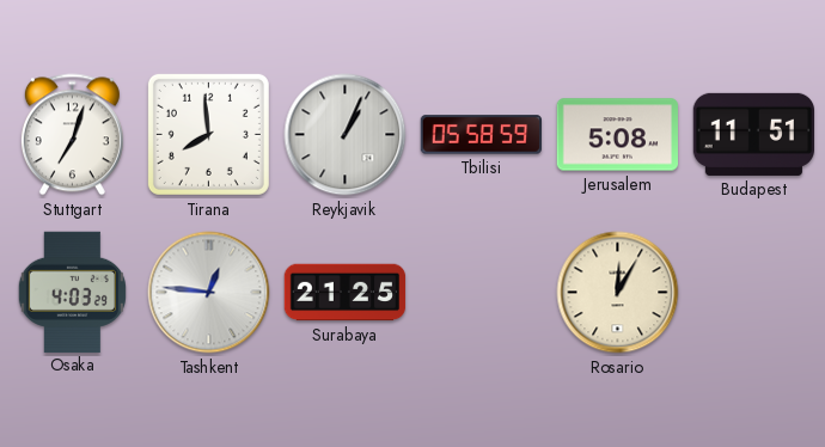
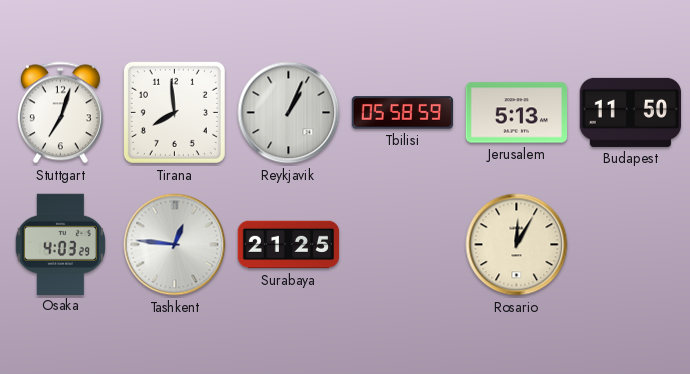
Jerusalem: 5:08 -> 5:13
Budapest: 11:51 -> 11:50
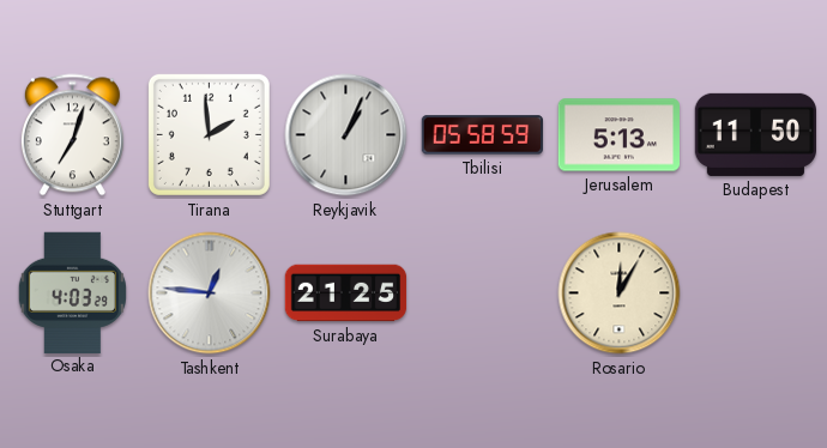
Tirana: 7:59 -> 1:59
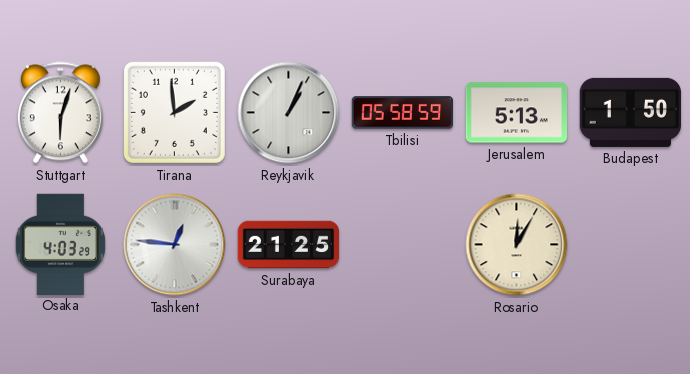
Stuttgart: 7:03 -> 6:03
Budapest: 11:50 -> 1:50
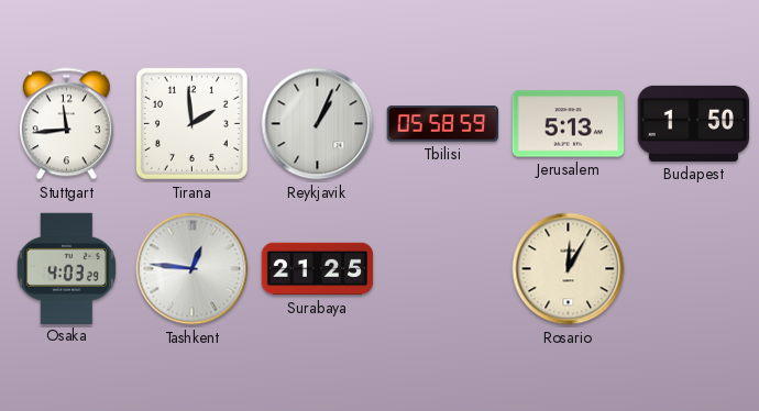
Stuttgart: 6:03 -> 11:44
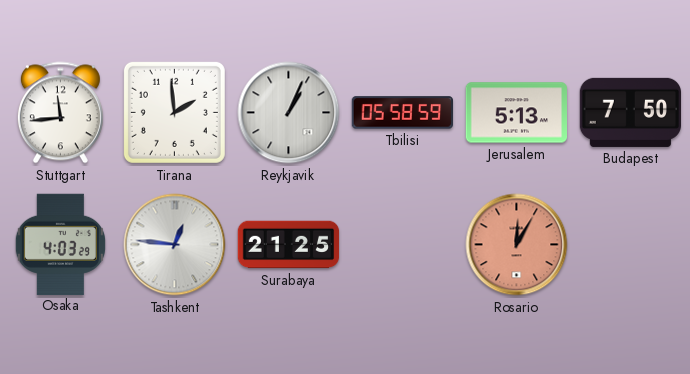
Budapest: 1:50 -> 7:50
Rosario dial: cream -> salmon
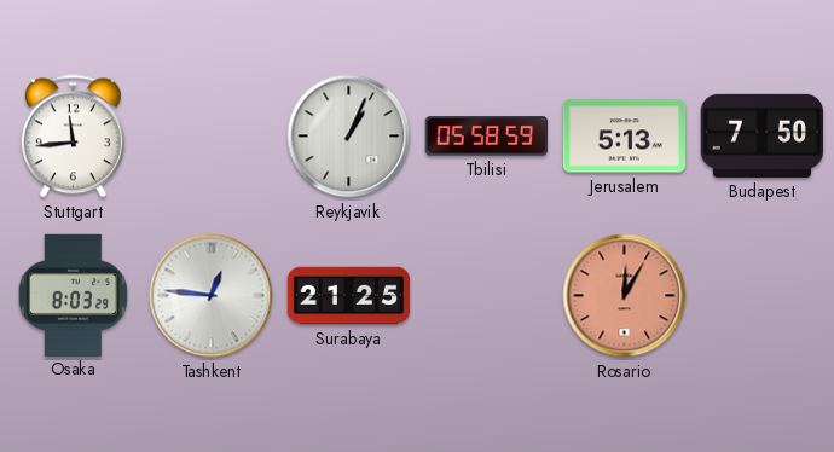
Tirana: 1:59 -> none
Osaka: 4:03 -> 8:03
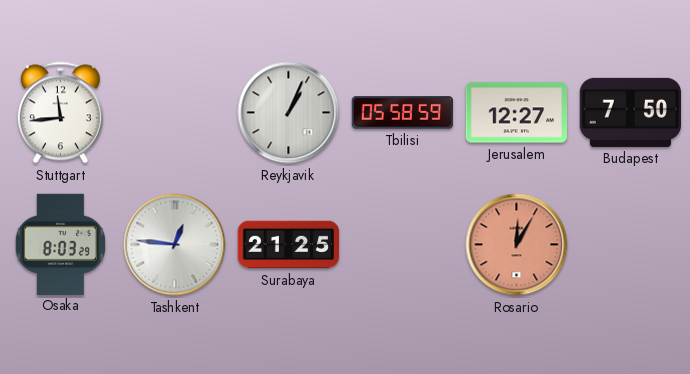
Jerusalem: 5:13 -> 12:27
